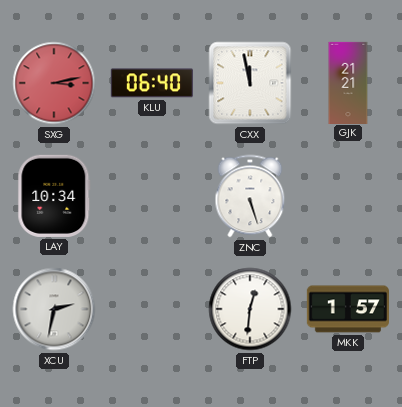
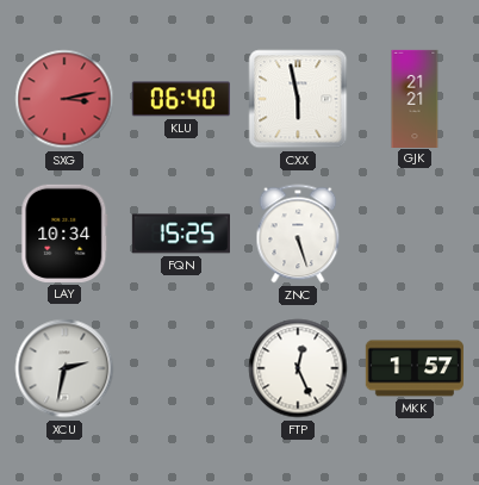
CXX: 11:58 -> 5:58
FQN: none -> 15:25
FTP: 12:31 -> 12:26
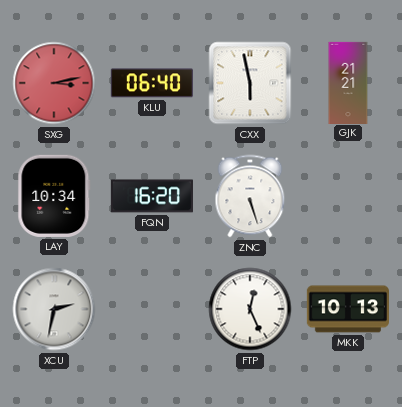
FQN: 15:25 -> 16:20
MKK: 1:57 -> 10:13
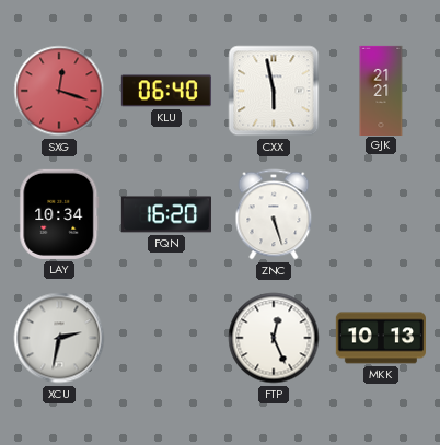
SXG: 3:13 -> 12:18
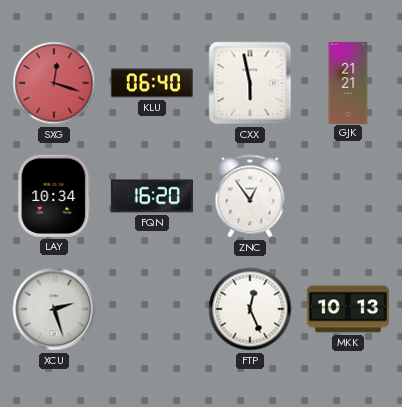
ZNC: 5:27 -> 12:54
XCU: 2:32 -> 2:27
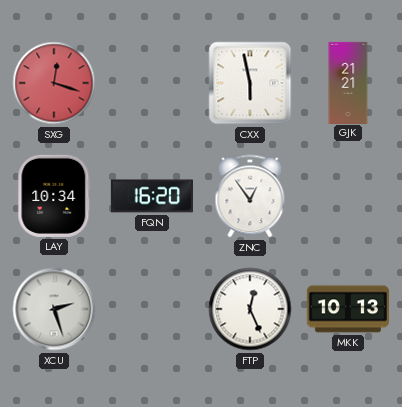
KLU: 06:40 -> none
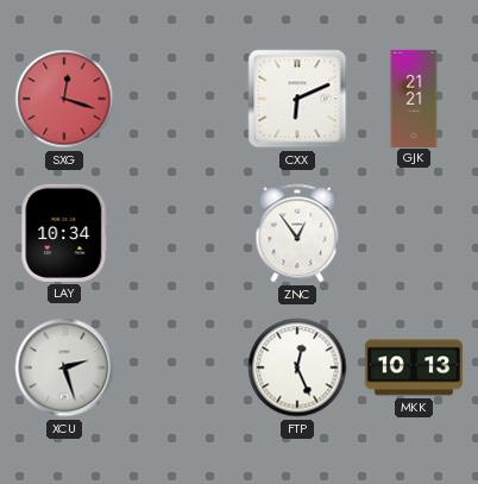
CXX: 5:58 -> 6:11
FQN: 16:20 -> none
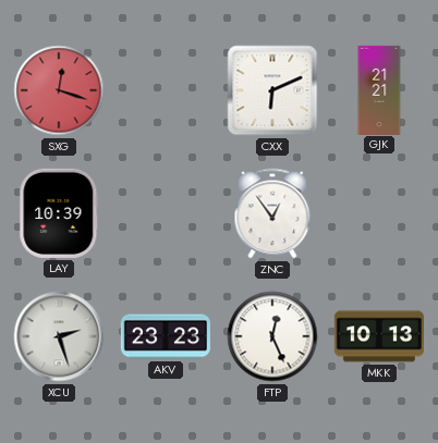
LAY: 10:34 -> 10:39
AKV: none -> 23:23
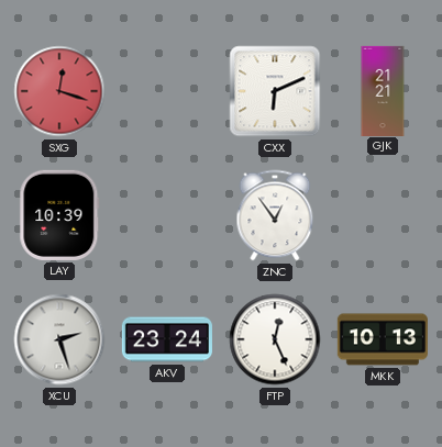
AKV: 23:23 -> 23:24
